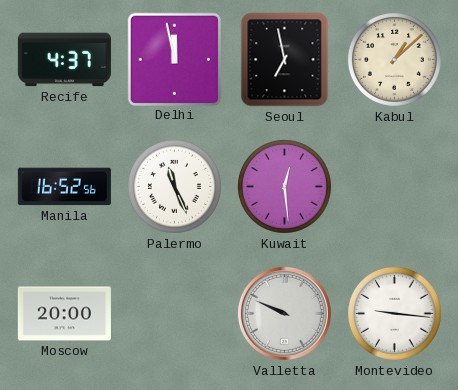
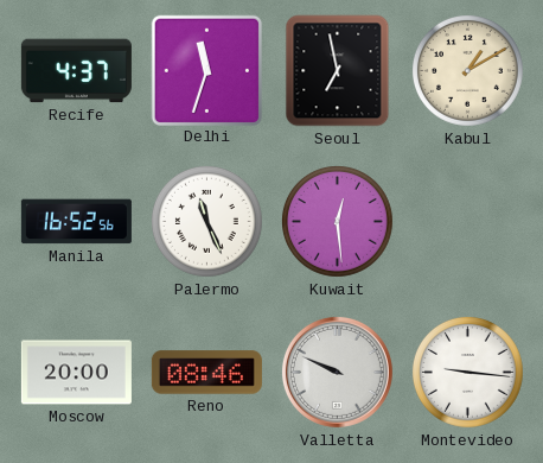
Delhi: 11:58 -> 11:33
Kabul: 1:08 -> 1:10
Reno: none -> 08:46
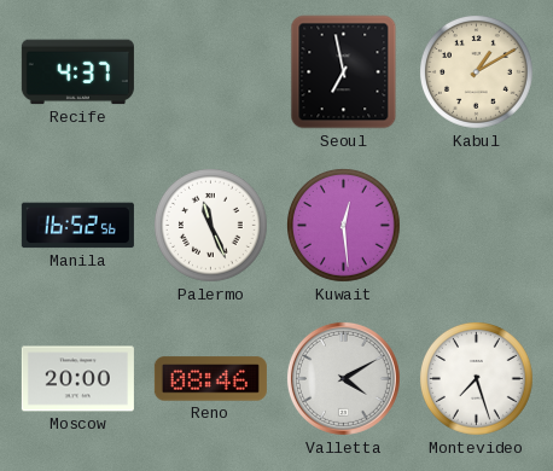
Delhi: 11:33 -> none
Valletta: 9:49 -> 4:10
Montevideo: 9:16 -> 7:27
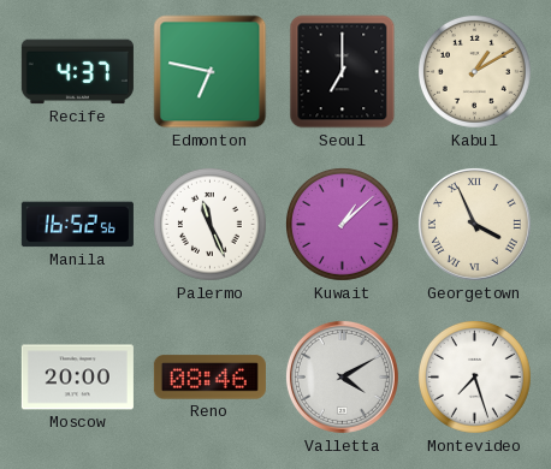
Edmonton: none -> 6:47
Seoul: 6:58 -> 7:00
Kuwait: 12:29 -> 1:08
Georgetown: none -> 3:56
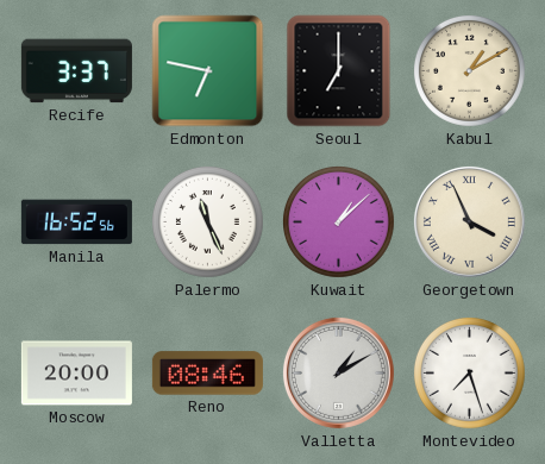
Recife: 4:37 -> 3:37
Valletta: 4:10 -> 1:10
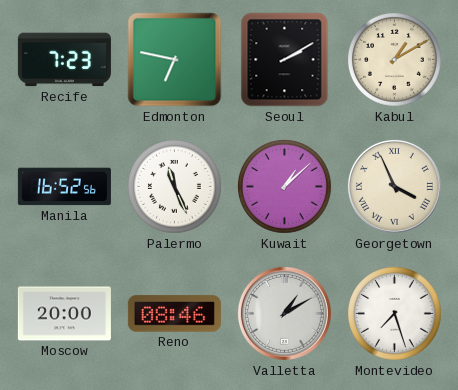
Recife: 3:37 -> 7:23
Seoul: 7:00 -> 2:10
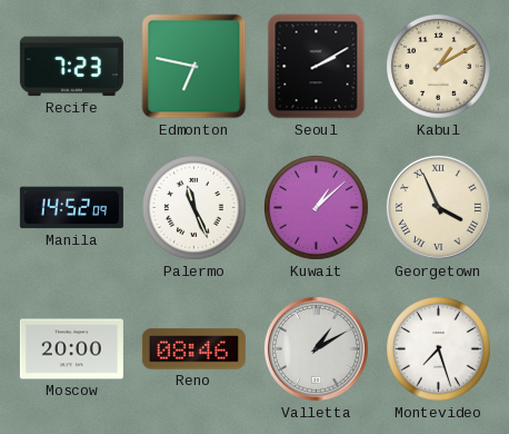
Manila: 16:52 -> 14:52
